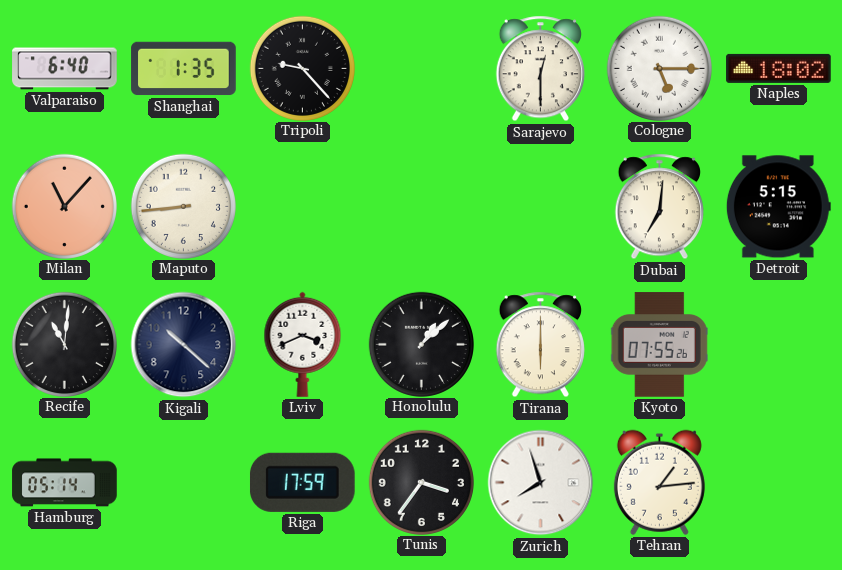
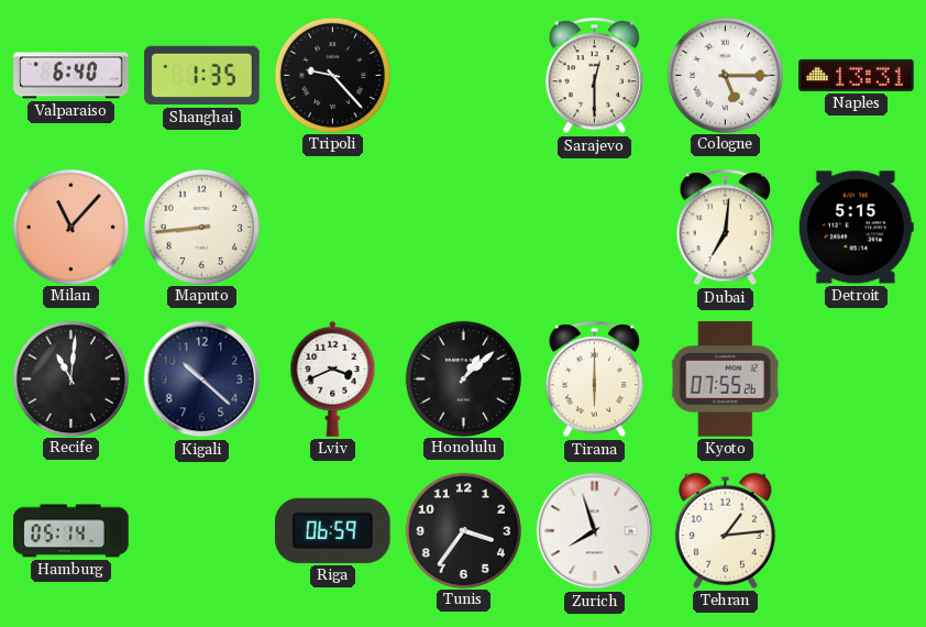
Naples: 18:02 -> 13:31
Riga: 17:59 -> 06:59
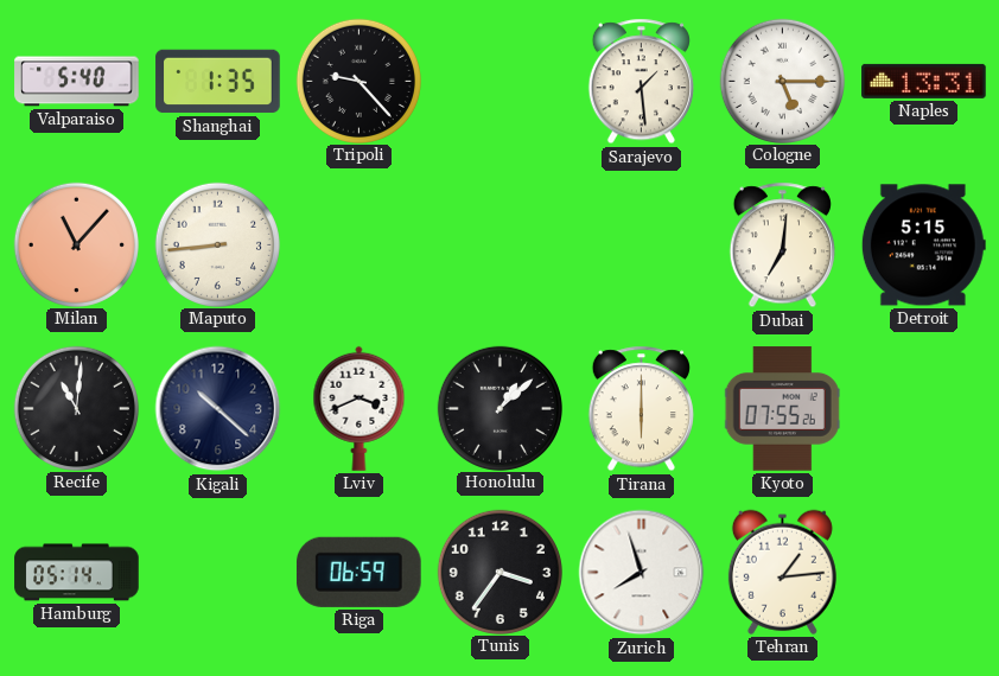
Valparaiso: 6:40 -> 5:40
Sarajevo: 12:30 -> 1:29
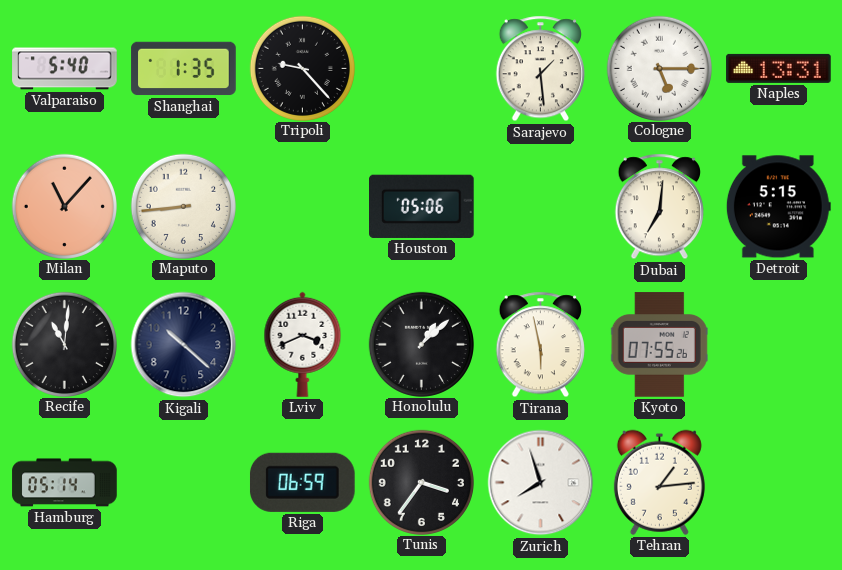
Houston: none -> 05:06
Tirana: 6:00 -> 5:58
